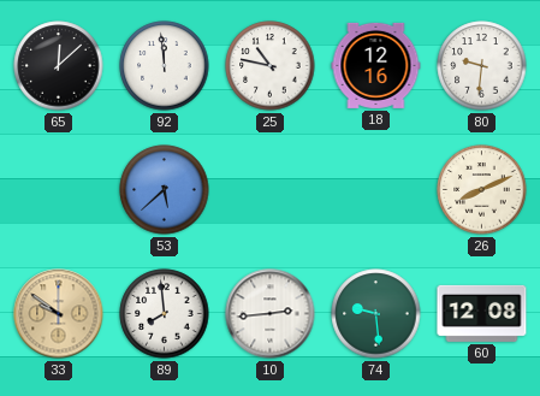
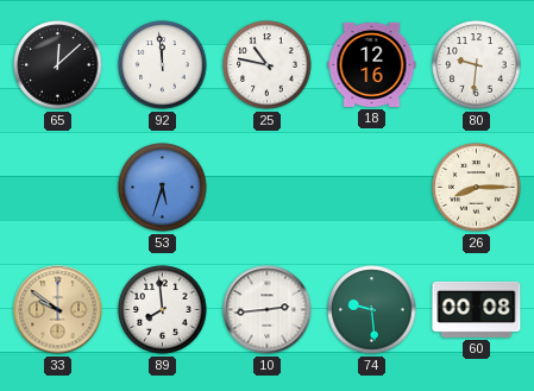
53: 5:38 -> 5:33
26: 8:11 -> 8:15
60: 12:08 -> 00:08
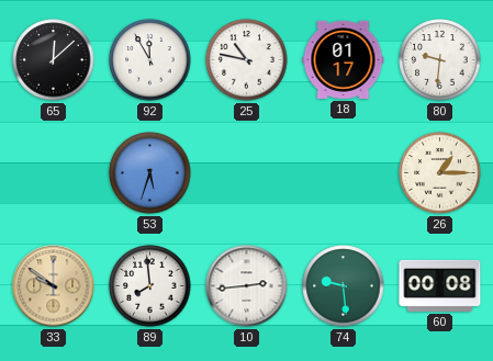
92: 11:59 -> 11:55
18: 12:16 -> 01:17
26: 8:15 -> 1:15
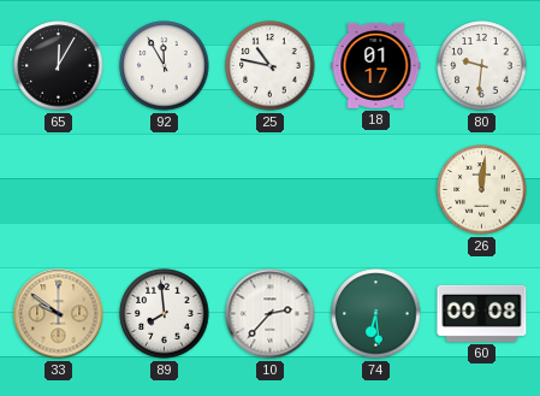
65: 12:08 -> 12:05
53: 5:33 -> none
26: 1:15 -> 12:01
10: 2:44 -> 2:37
74: 9:29 -> 6:29
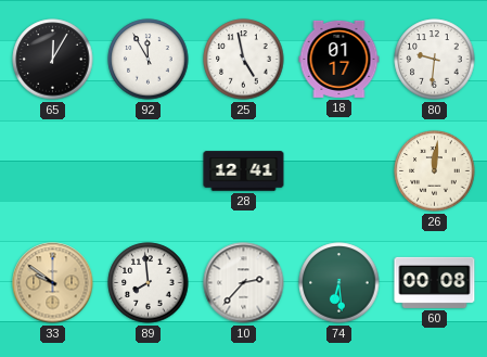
25: 10:47 -> 4:58
28: none -> 12:41
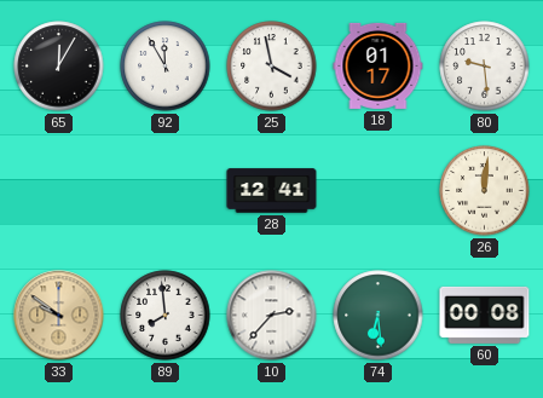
25: 4:58 -> 3:58
80: 9:31 -> 9:29
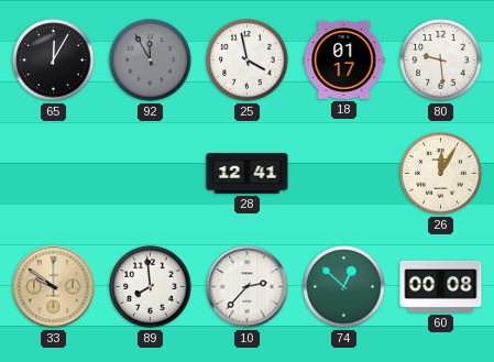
92 dial: white -> grey
26: 12:01 -> 12:05
74: 6:29 -> 12:52
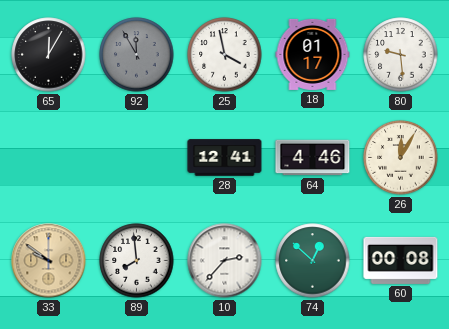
64: none -> 4:46
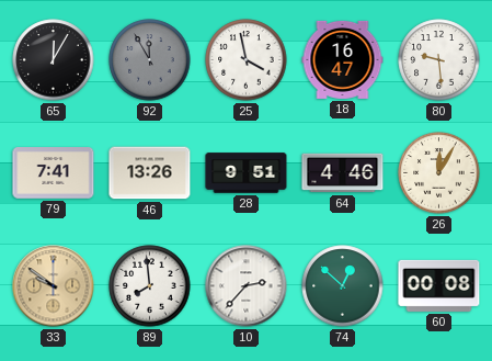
18: 01:17 -> 16:47
79: none -> 7:41
46: none -> 13:26
28: 12:41 -> 9:51
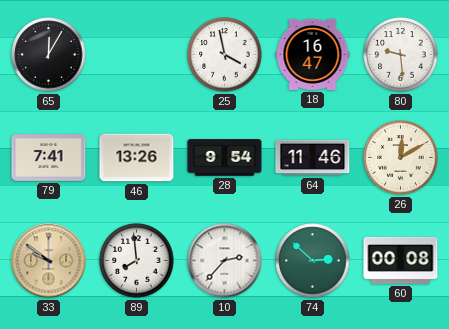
92: 11:55 -> none
28: 9:51 -> 9:54
64: 4:46 -> 11:46
26: 12:05 -> 12:10
74: 12:52 -> 2:52
